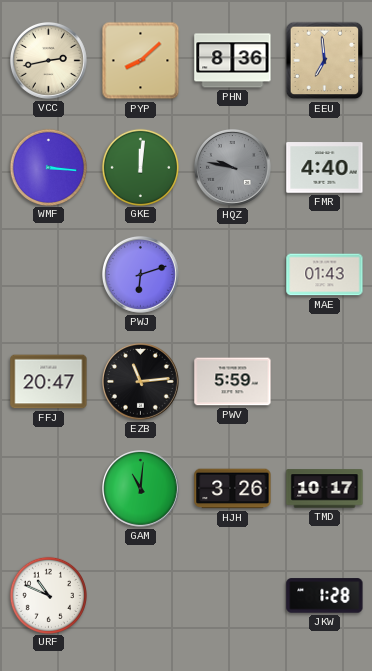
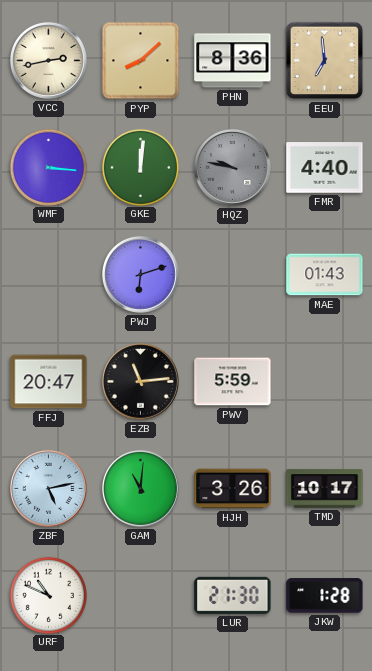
ZBF: none -> 5:13
LUR: none -> 21:30
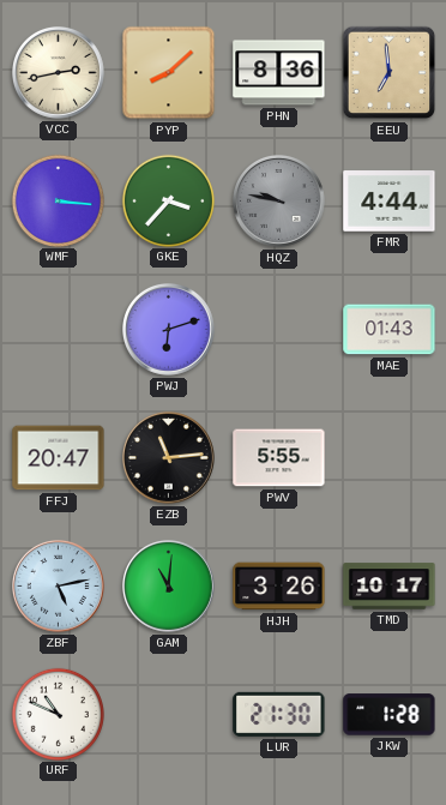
GKE: 12:01 -> 3:37
FMR: 4:40 -> 4:44
PWV: 5:59 -> 5:55
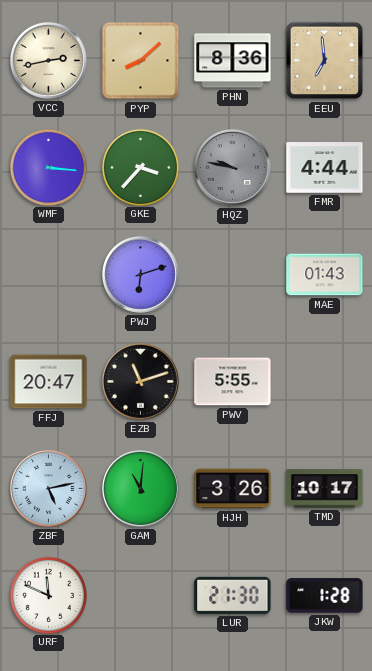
EZB: 11:14 -> 11:12
URF: 10:49 -> 11:49
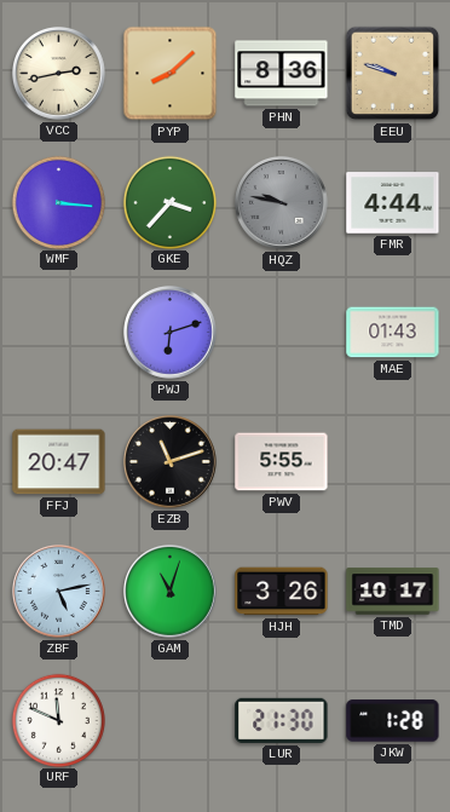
EEU: 6:59 -> 9:48
GAM: 11:01 -> 11:03
